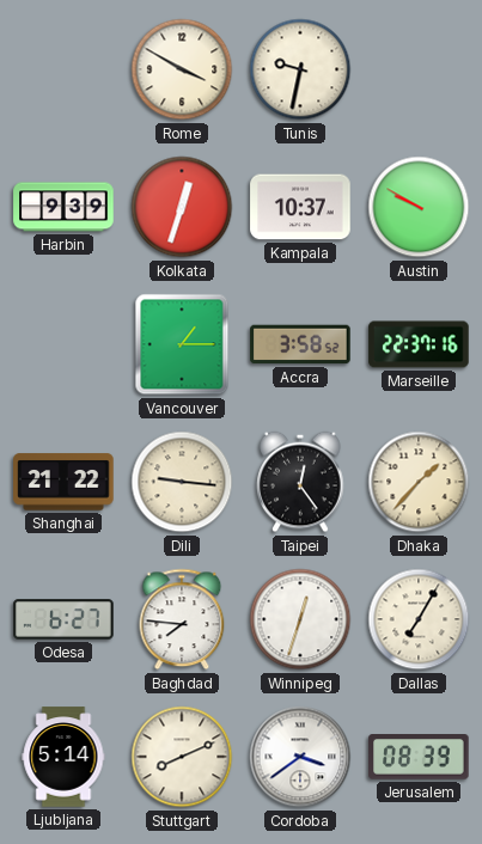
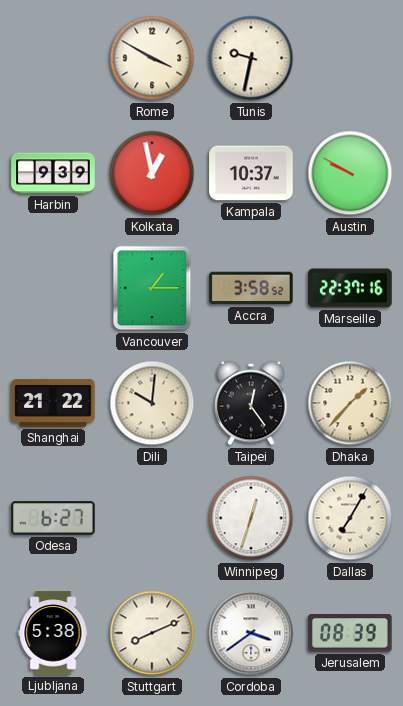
Kolkata: 12:33 -> 12:58
Dili: 9:16 -> 10:01
Baghdad: 7:46 -> none
Ljubljana: 5:14 -> 5:38
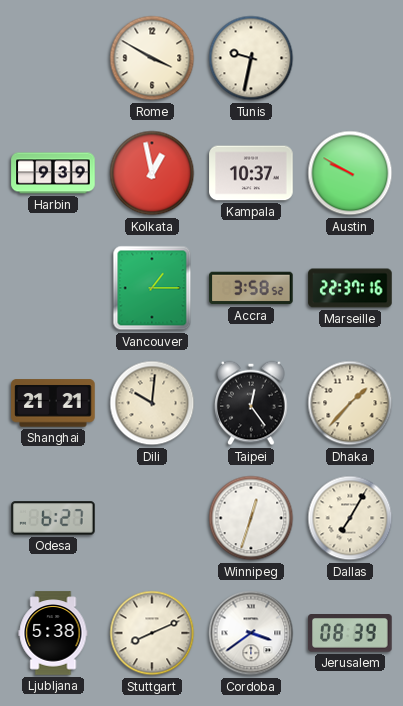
Shanghai: 21:22 -> 21:21
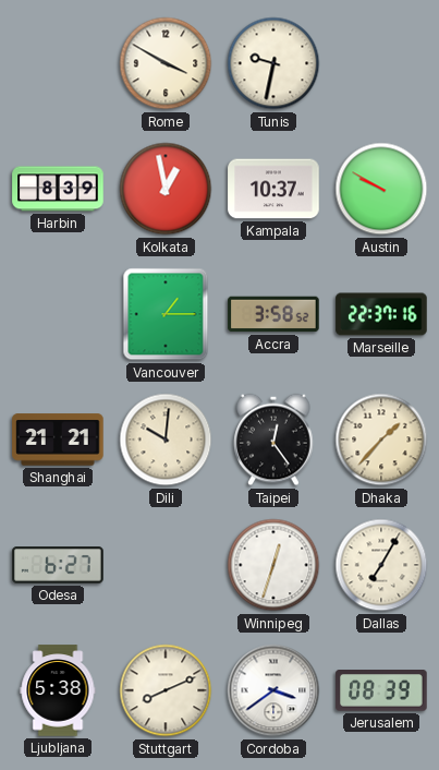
Harbin: 9:39 -> 8:39
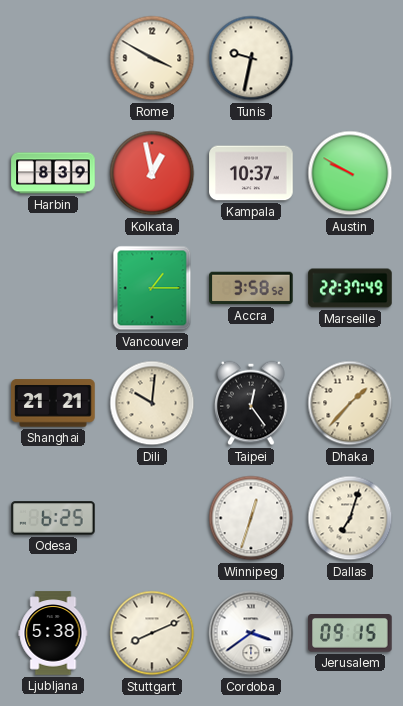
Marseille: 22:37:16 -> 22:37:49
Odesa: 6:27 -> 6:25
Dallas: 7:05 -> 7:03
Jerusalem: 08:39 -> 09:15
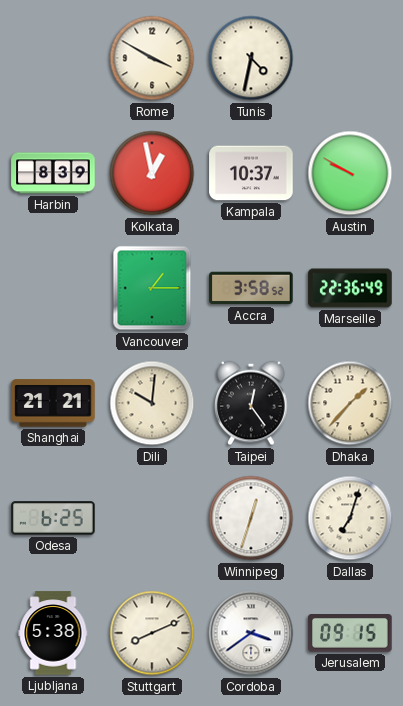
Tunis: 9:32 -> 4:32
Marseille: 22:37 -> 22:36
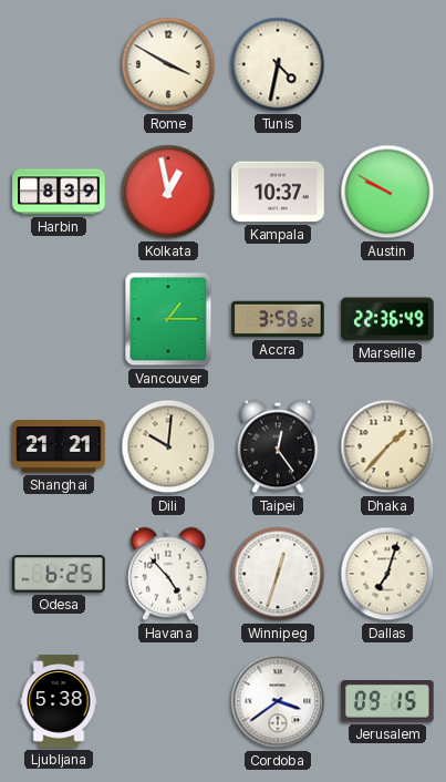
Havana: none -> 4:53
Stuttgart: 8:11 -> none
